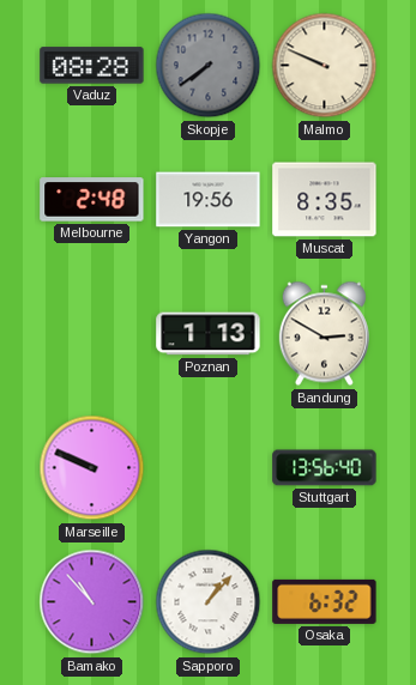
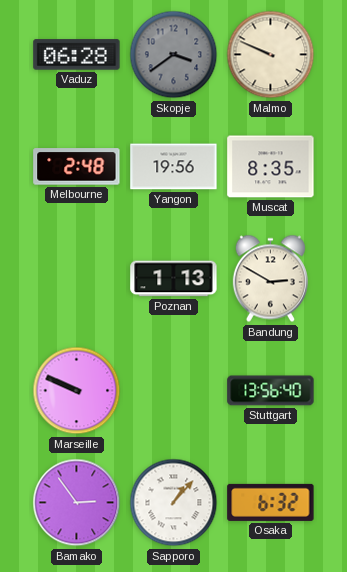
Vaduz: 08:28 -> 06:28
Skopje: 7:39 -> 3:39
Bamako: 10:53 -> 2:54
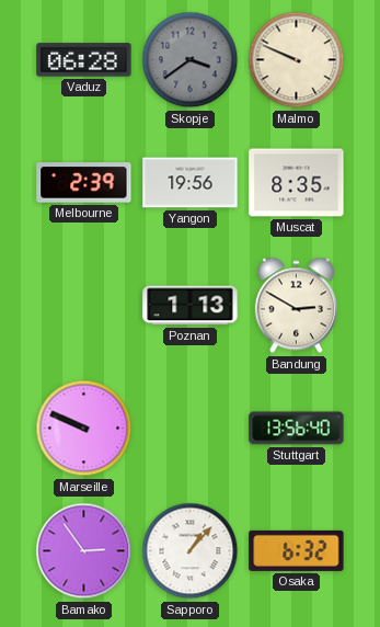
Melbourne: 2:48 -> 2:39
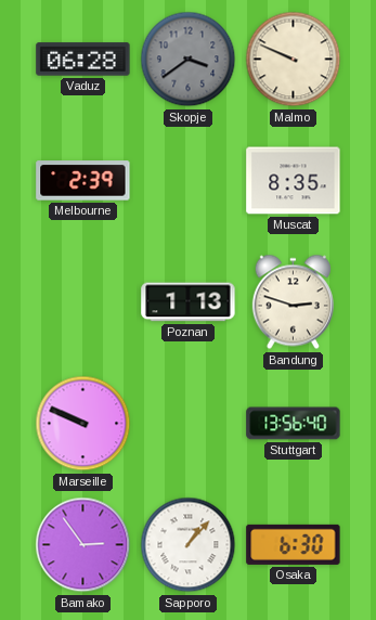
Yangon: 19:56 -> none
Bandung: 2:50 -> 2:48
Osaka: 6:32 -> 6:30
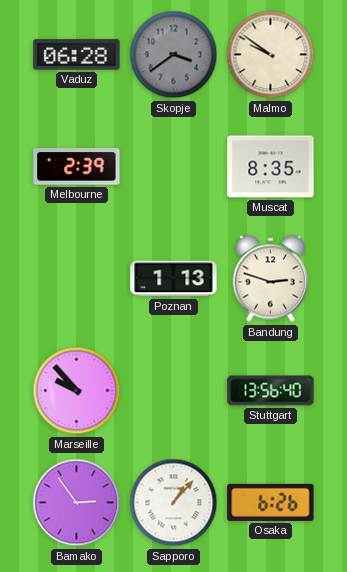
Malmo: 9:49 -> 9:51
Marseille: 9:49 -> 9:53
Osaka: 6:30 -> 6:26
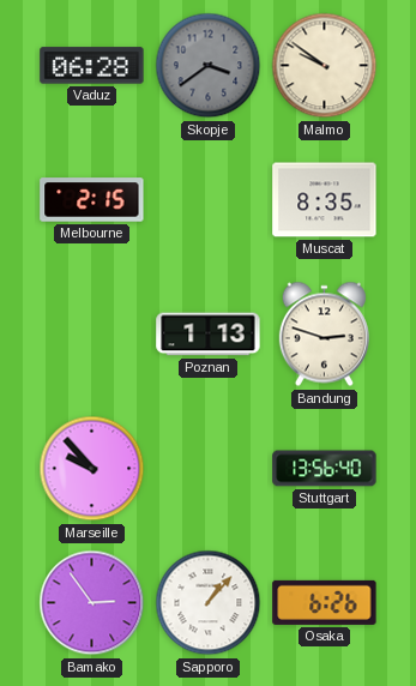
Melbourne: 2:39 -> 2:15
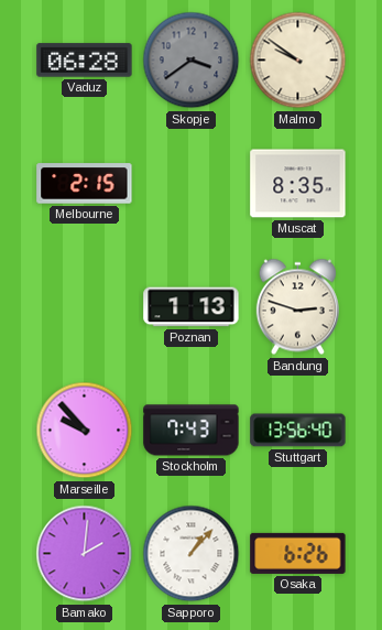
Stockholm: none -> 7:43
Bamako: 2:54 -> 2:01
